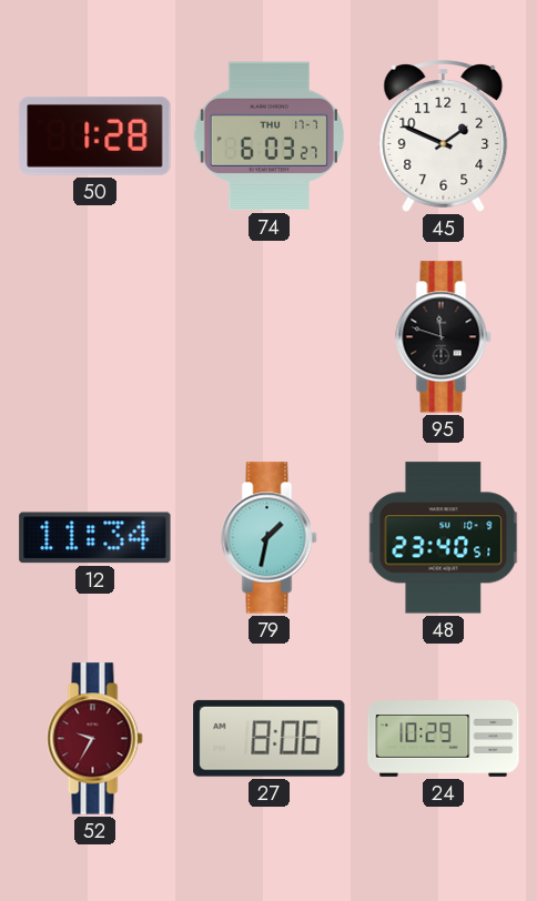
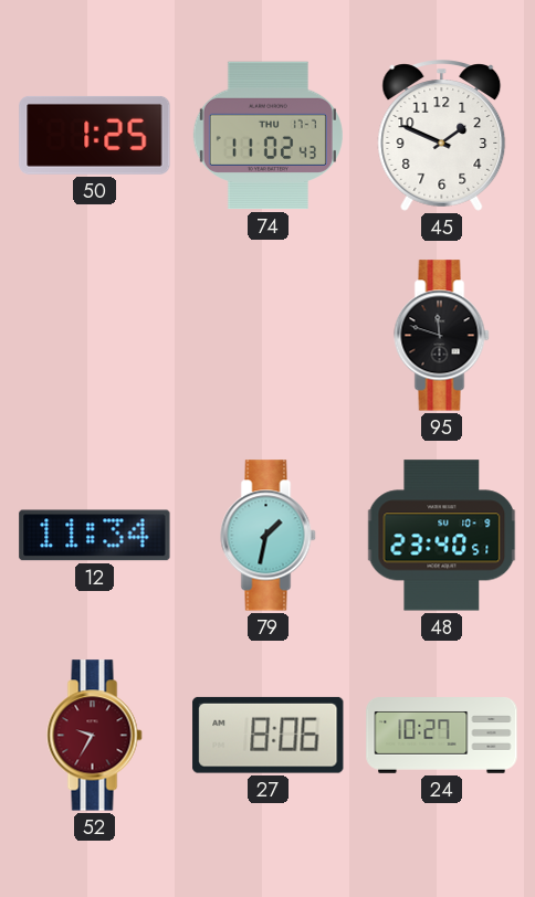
50: 1:28 -> 1:25
74: 6:03 -> 11:02
24: 10:29 -> 10:27
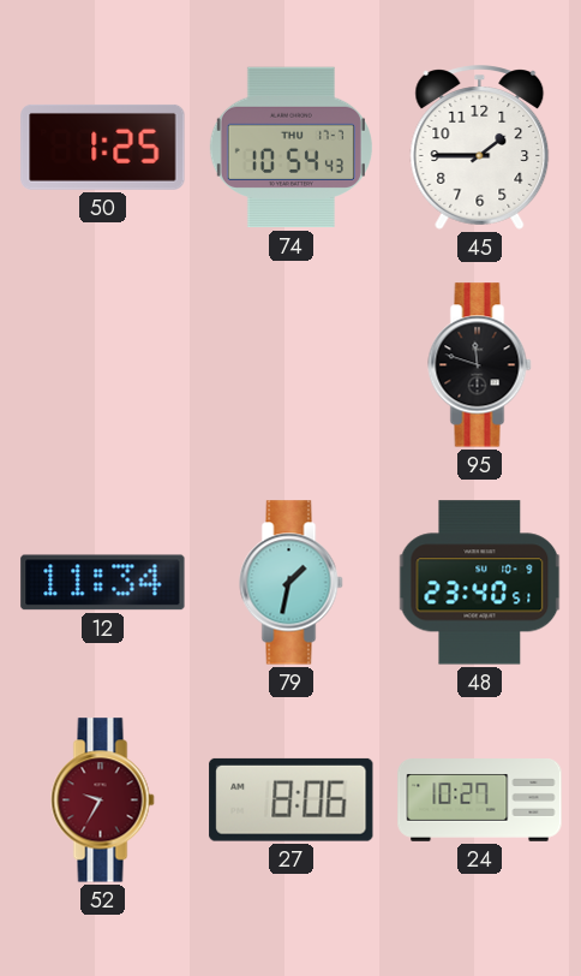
74: 11:02 -> 10:54
45: 1:49 -> 1:45
